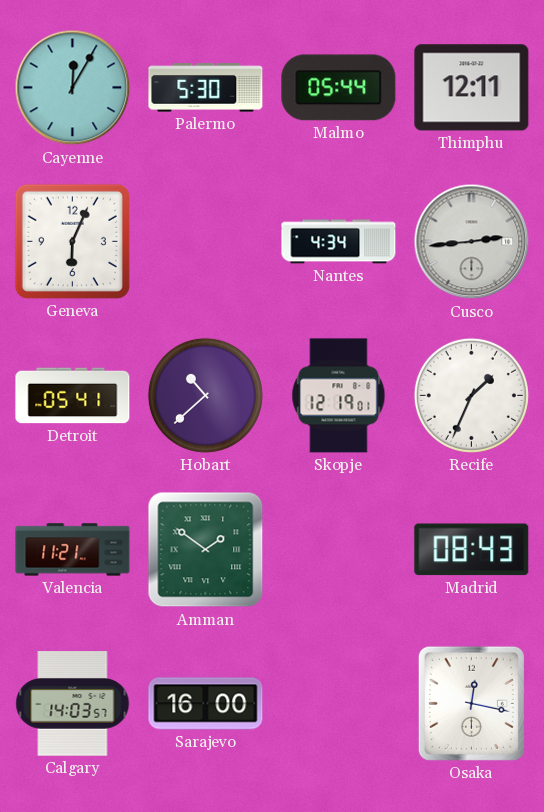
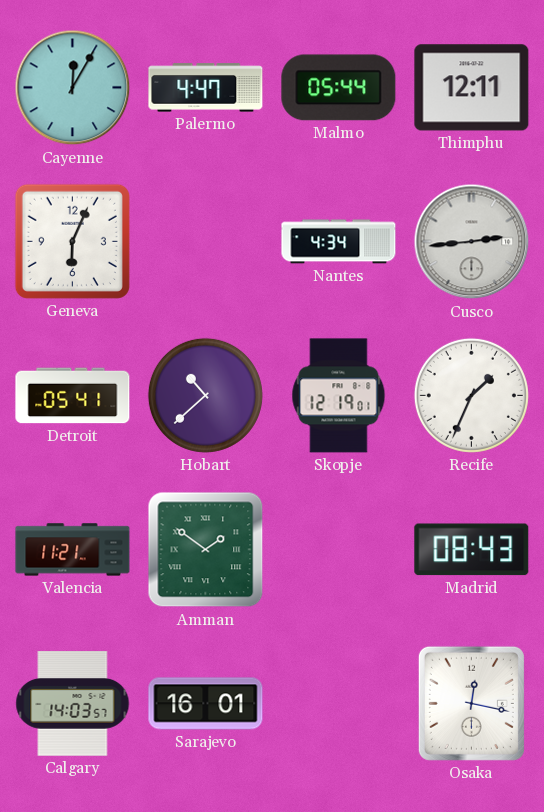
Palermo: 5:30 -> 4:47
Sarajevo: 16:00 -> 16:01
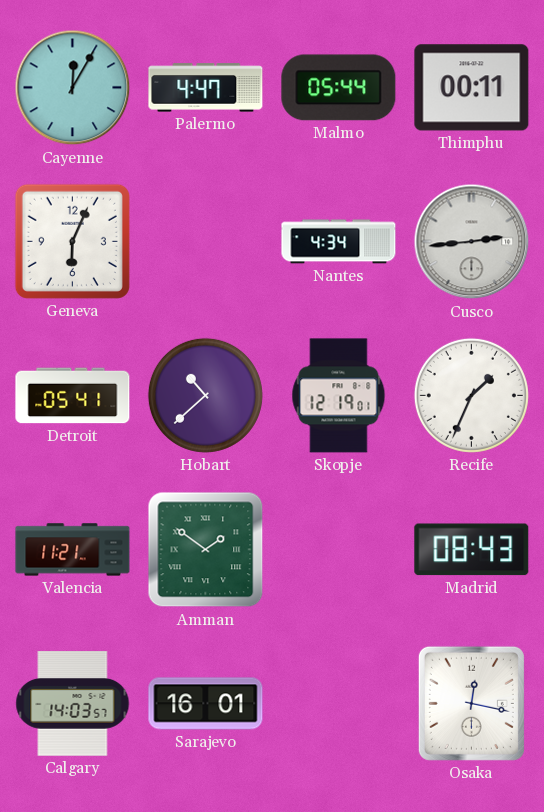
Thimphu: 12:11 -> 00:11
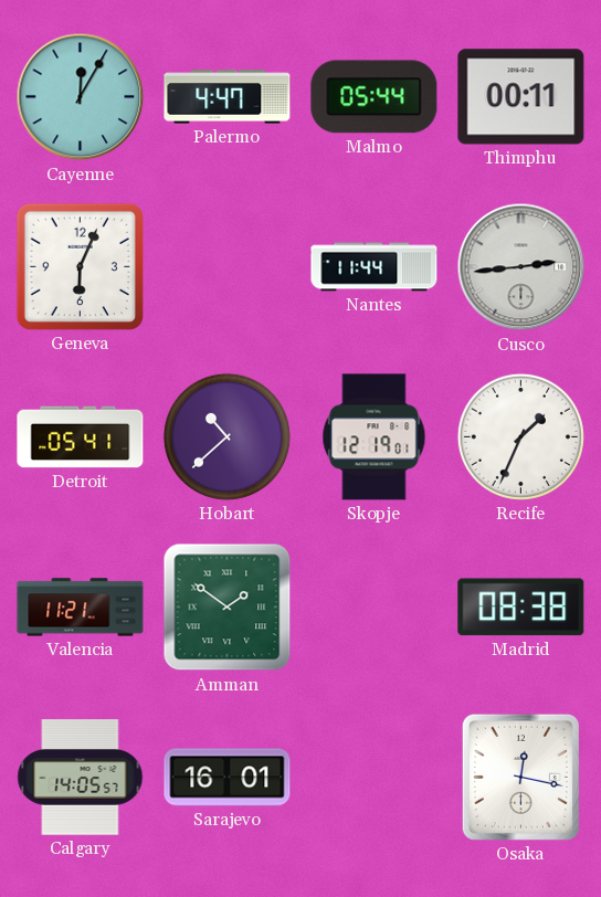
Nantes: 4:34 -> 11:44
Madrid: 08:43 -> 08:38
Calgary: 14:03 -> 14:05
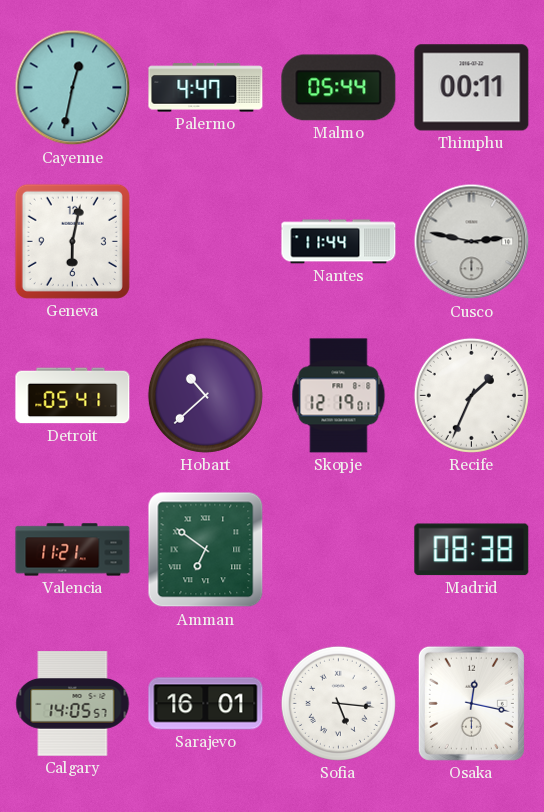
Cayenne: 12:05 -> 12:32
Geneva: 6:04 -> 6:02
Cusco: 2:44 -> 2:47
Amman: 1:51 -> 6:51
Sofia: none -> 5:16
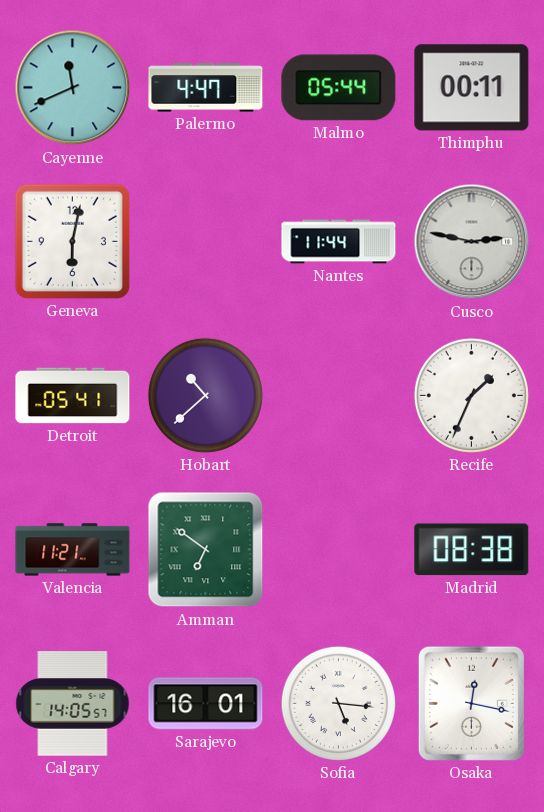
Cayenne: 12:32 -> 11:41
Skopje: 12:19 -> none
